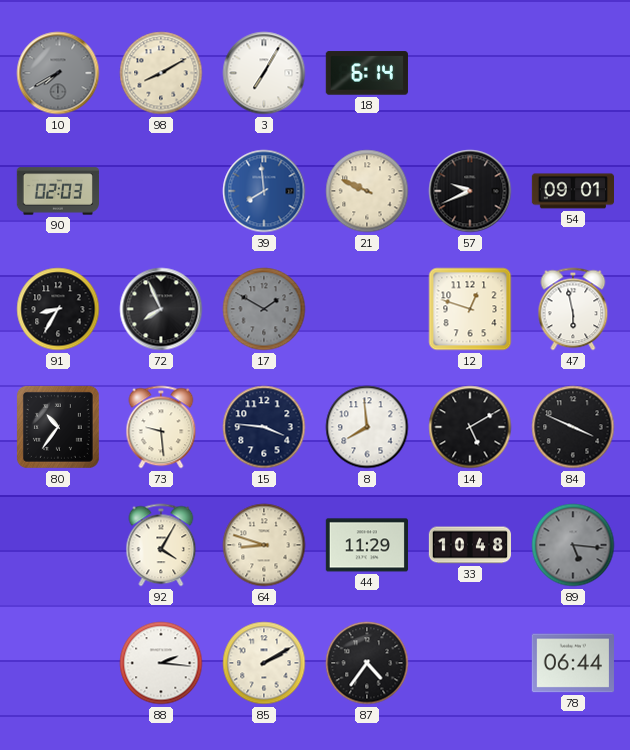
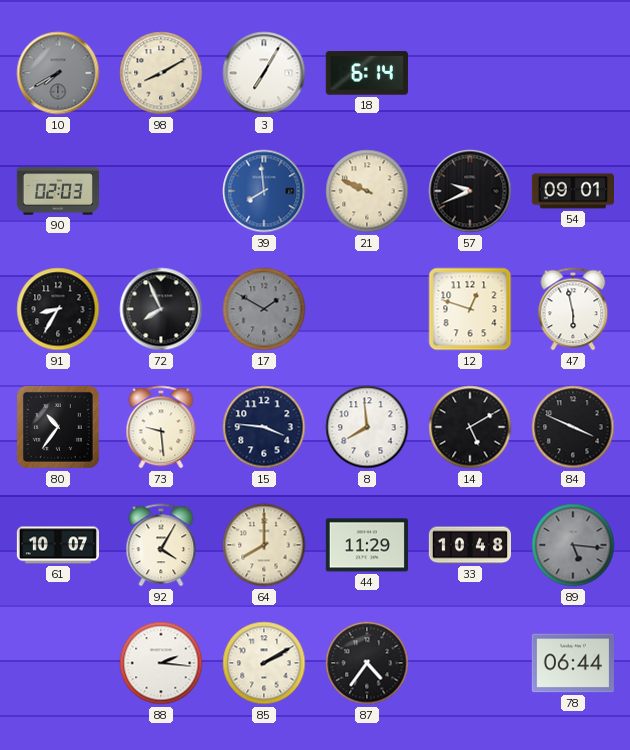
61: none -> 10:07
64: 8:48 -> 8:00
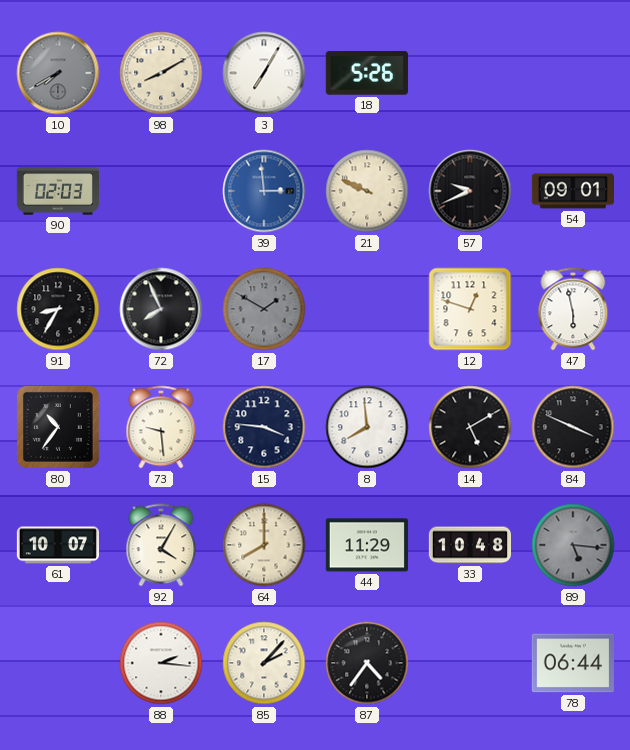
18: 6:14 -> 5:26
39: 7:59 -> 2:59
85: 2:10 -> 2:07
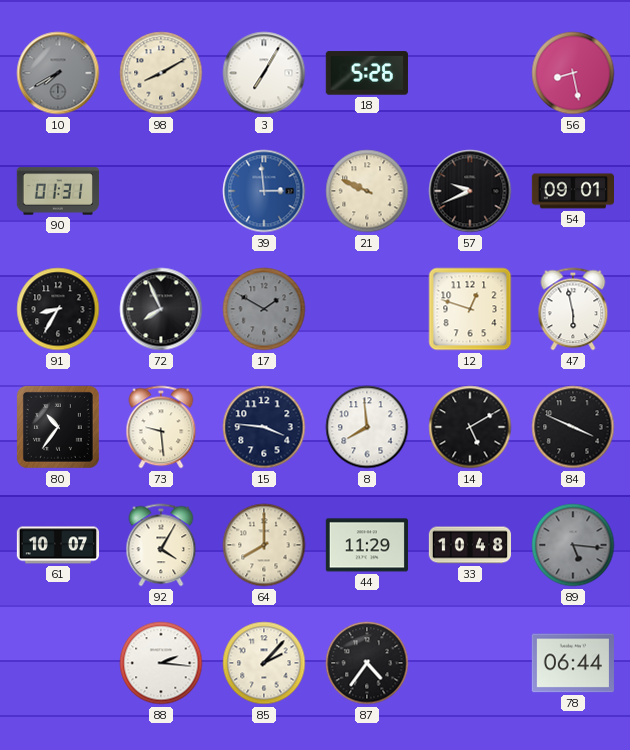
56: none -> 8:28
90: 02:03 -> 01:31
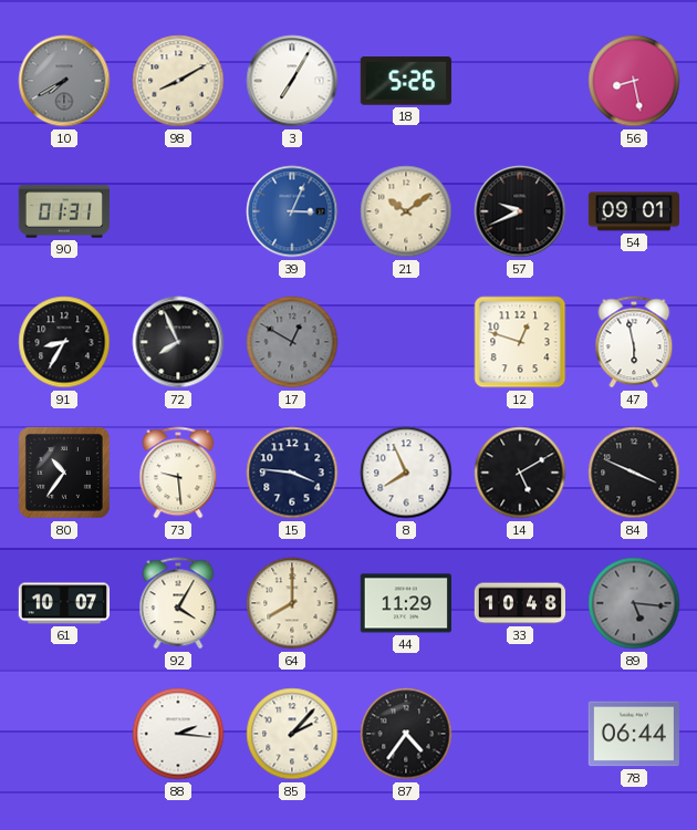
39: 2:59 -> 3:04
21: 9:49 -> 10:09
17: 1:50 -> 12:50
8: 7:59 -> 7:56
